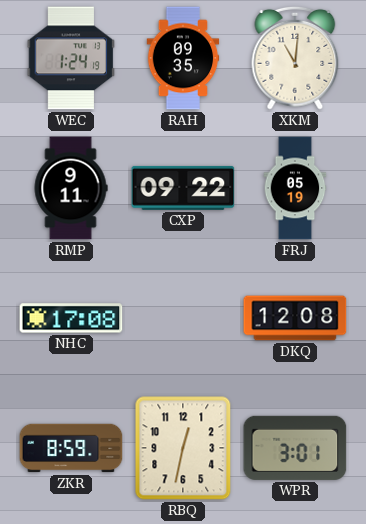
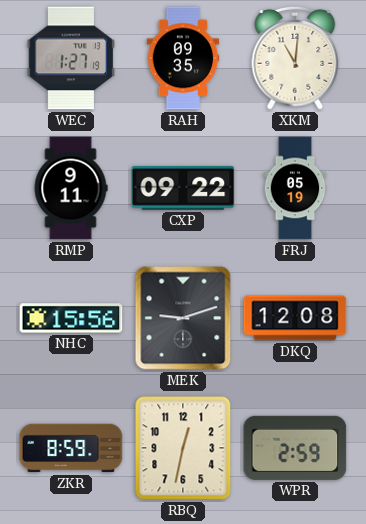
WEC: 1:24 -> 1:27
NHC: 17:08 -> 15:56
MEK: none -> 9:12
WPR: 3:01 -> 2:59
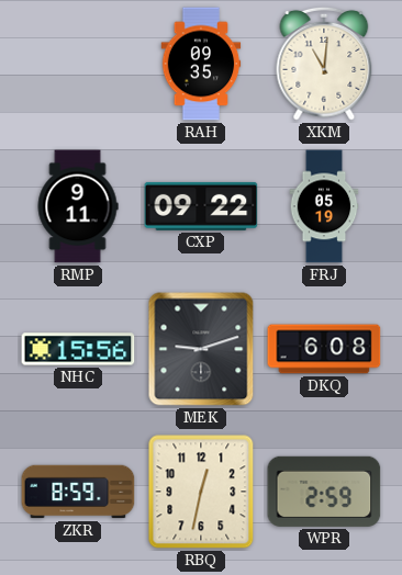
WEC: 1:27 -> none
DKQ: 12:08 -> 6:08
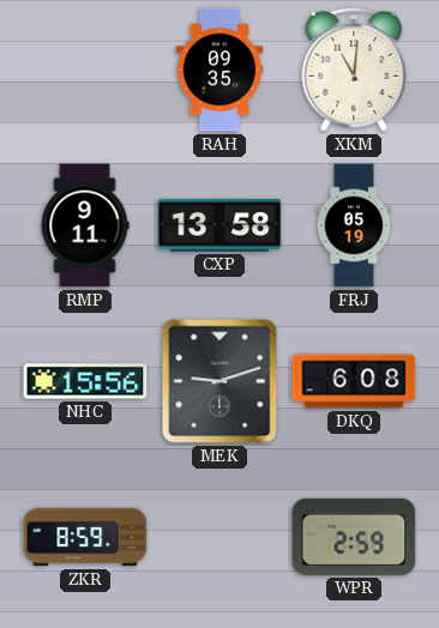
CXP: 09:22 -> 13:58
RBQ: 12:32 -> none
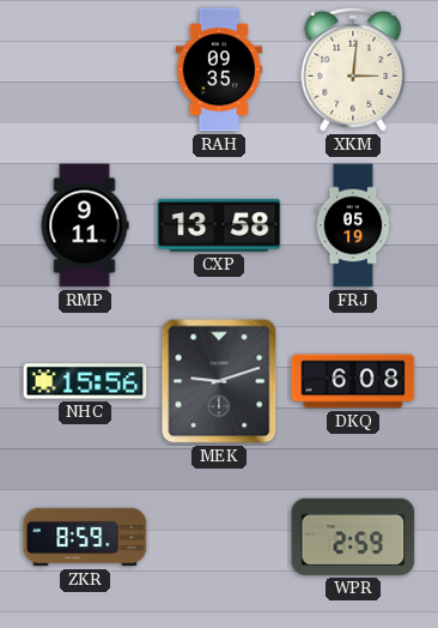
XKM: 11:01 -> 3:01
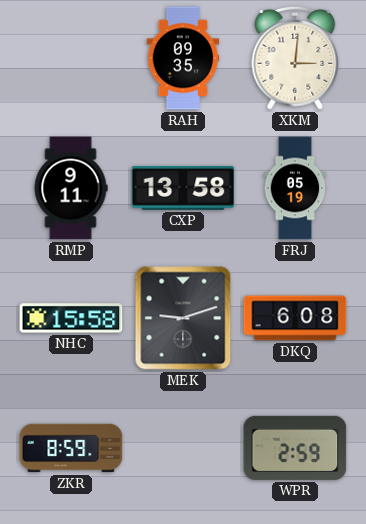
NHC: 15:56 -> 15:58
